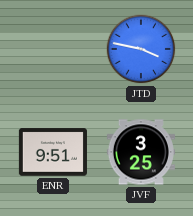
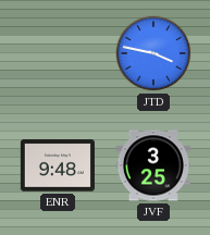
ENR: 9:51 -> 9:48
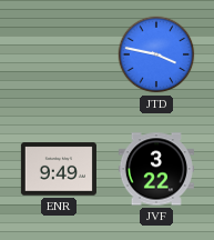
ENR: 9:48 -> 9:49
JVF: 3:25 -> 3:22
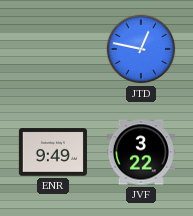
JTD: 3:47 -> 12:47
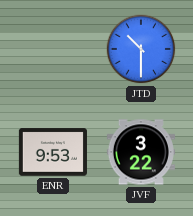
JTD: 12:47 -> 10:30
ENR: 9:49 -> 9:53
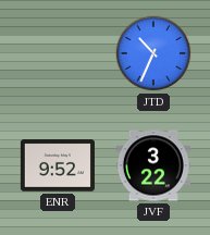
JTD: 10:30 -> 10:34
ENR: 9:53 -> 9:52
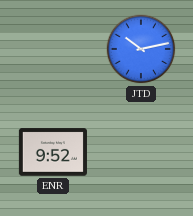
JTD: 10:34 -> 10:13
JVF: 3:22 -> none
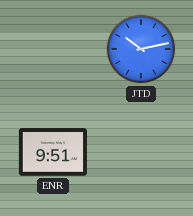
ENR: 9:52 -> 9:51
